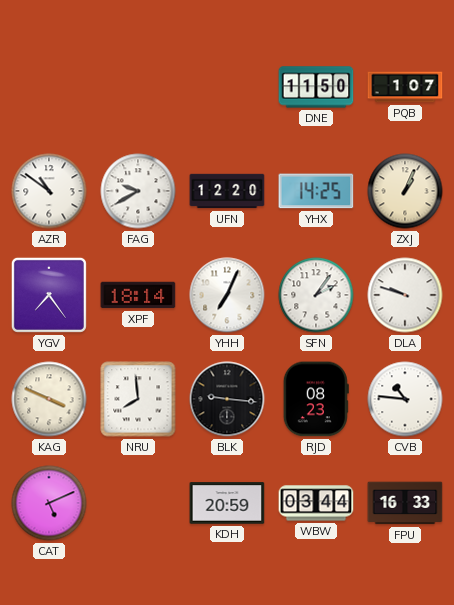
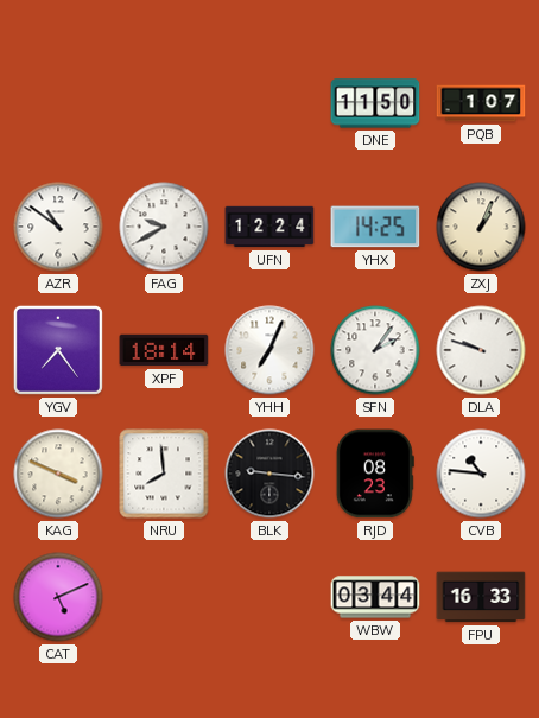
UFN: 12:20 -> 12:24
KDH: 20:59 -> none
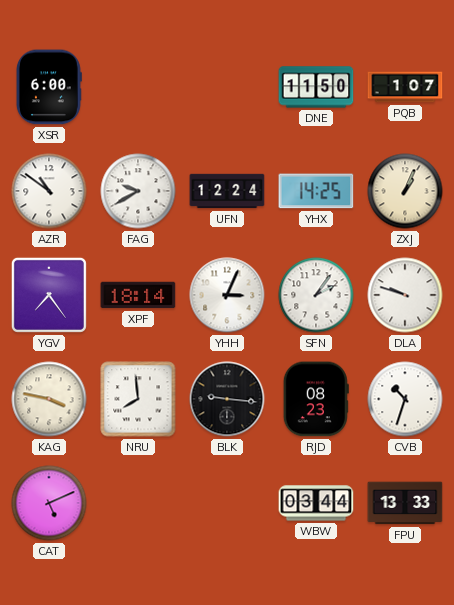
XSR: none -> 6:00
YHH: 7:04 -> 3:04
KAG: 3:49 -> 3:47
CVB: 10:46 -> 10:33
FPU: 16:33 -> 13:33
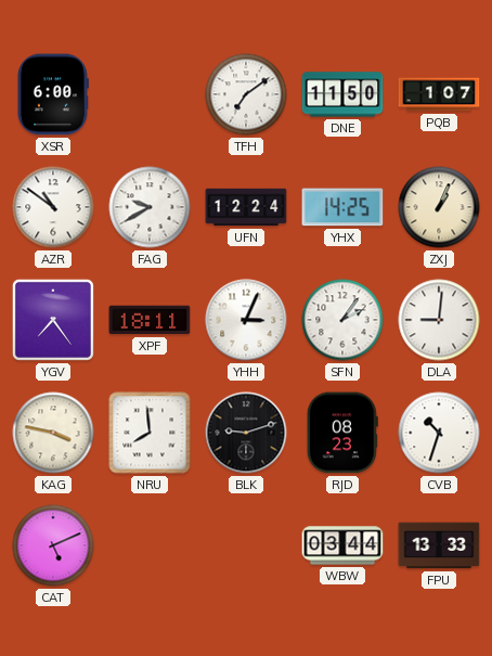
TFH: none -> 7:09
XPF: 18:14 -> 18:11
DLA: 9:48 -> 9:01
BLK: 9:16 -> 9:12
